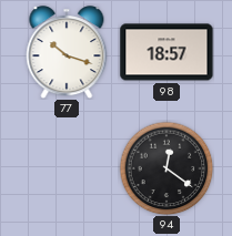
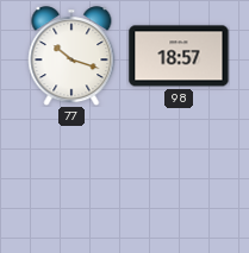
94: 12:21 -> none
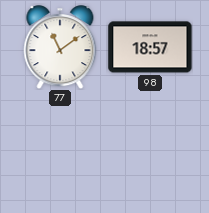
77: 10:18 -> 11:09
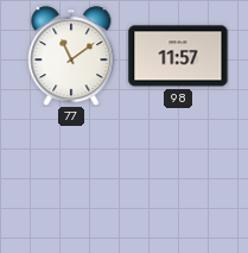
98: 18:57 -> 11:57
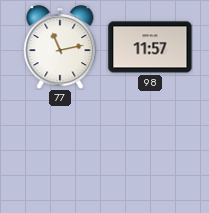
77: 11:09 -> 11:13
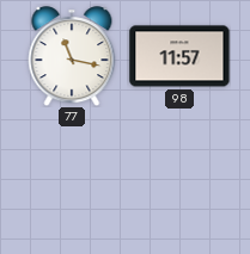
77: 11:13 -> 11:17
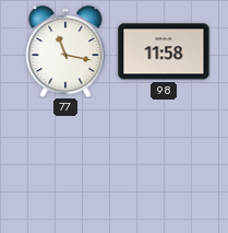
98: 11:57 -> 11:58
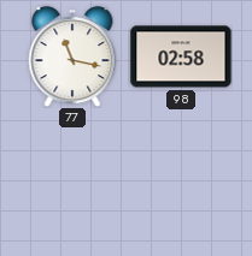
98: 11:58 -> 02:58
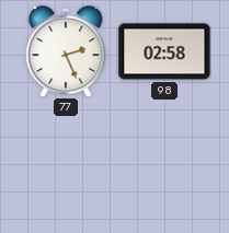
77: 11:17 -> 2:26
